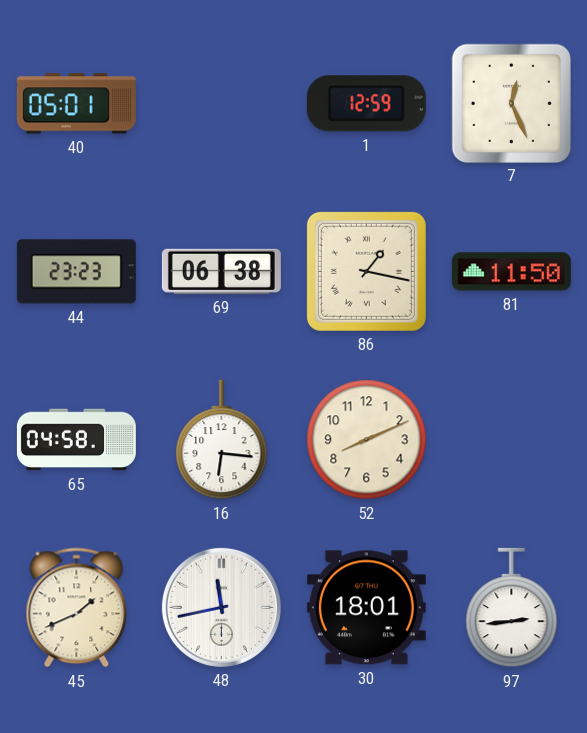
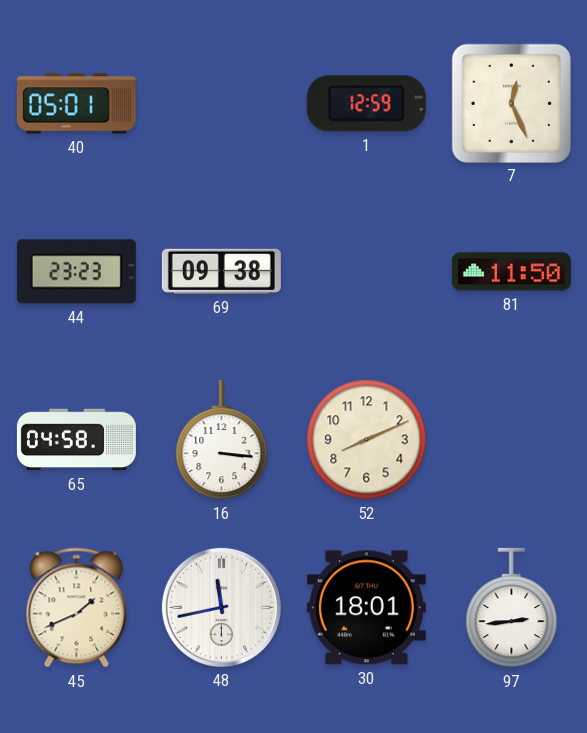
69: 06:38 -> 09:38
86: 1:17 -> none
16: 6:16 -> 3:16
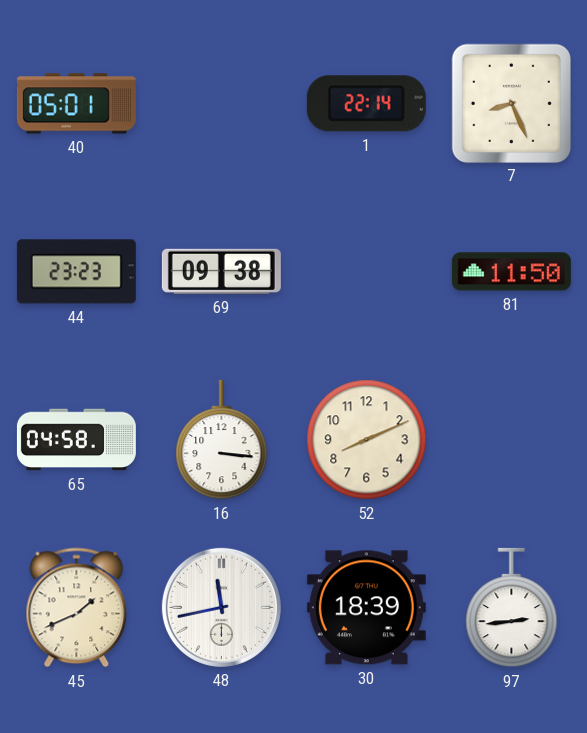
1: 12:59 -> 22:14
7: 12:26 -> 8:26
30: 18:01 -> 18:39
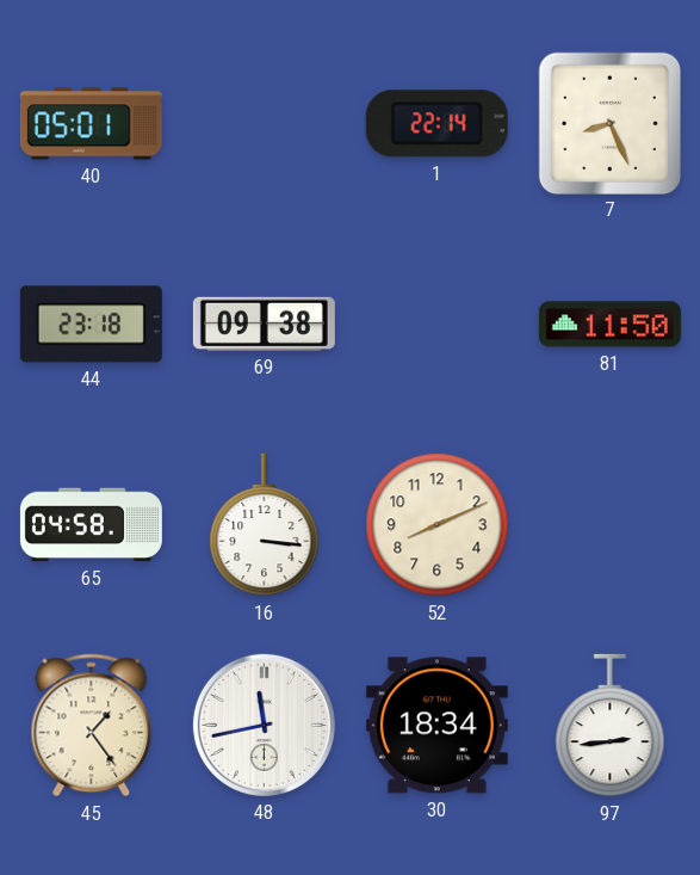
44: 23:23 -> 23:18
45: 1:41 -> 1:24
30: 18:39 -> 18:34
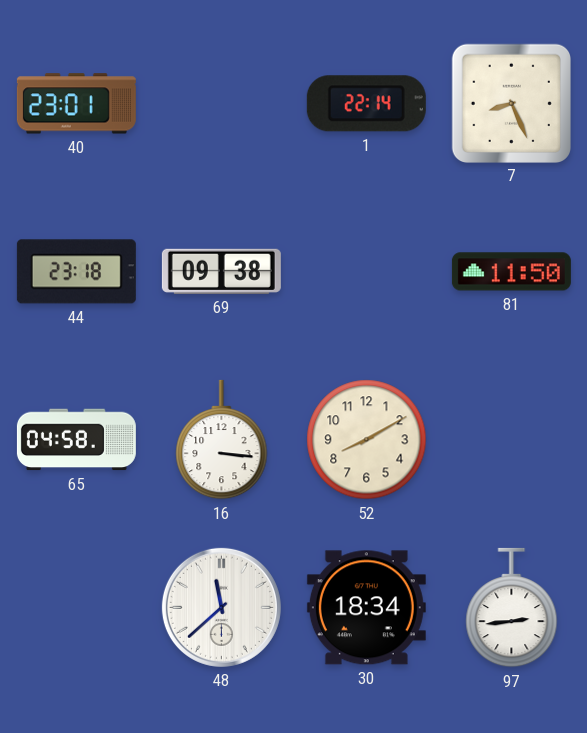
40: 05:01 -> 23:01
52: 8:11 -> 8:10
45: 1:24 -> none
48: 11:43 -> 11:38
